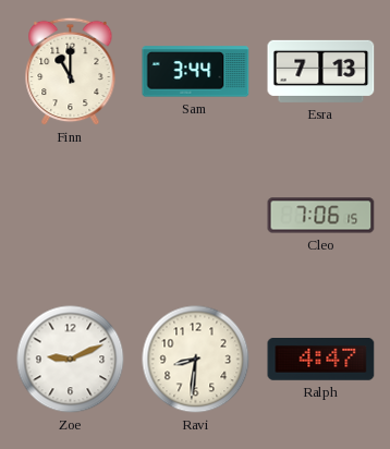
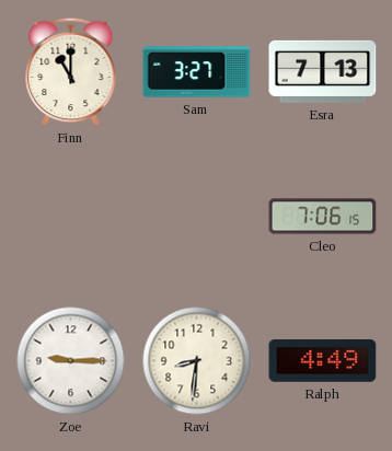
Sam: 3:44 -> 3:27
Zoe: 9:11 -> 9:15
Ralph: 4:47 -> 4:49
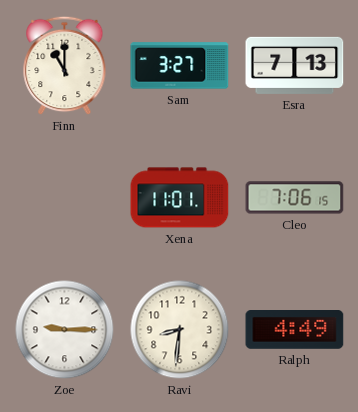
Xena: none -> 11:01
